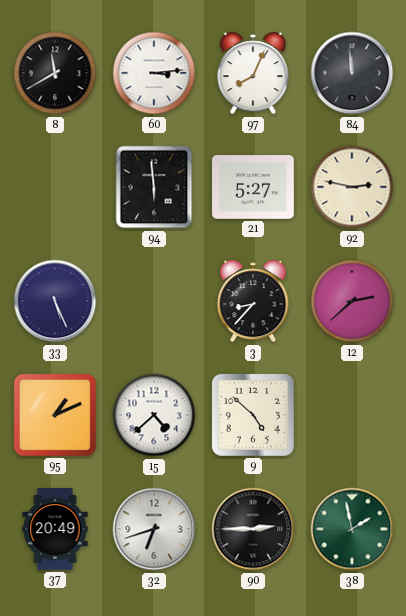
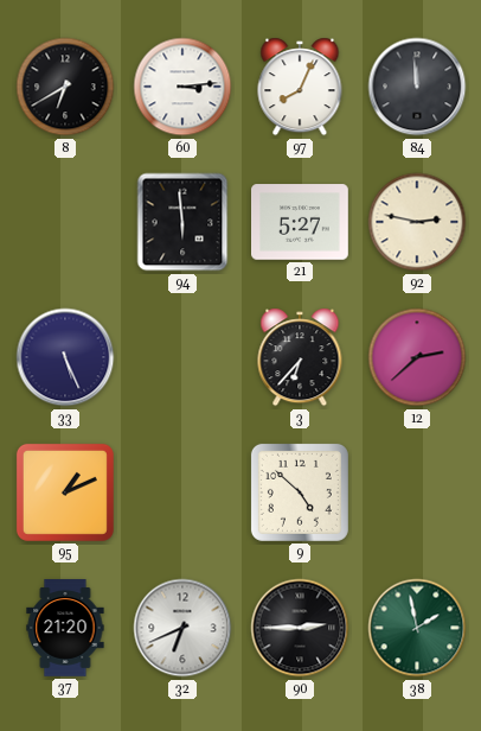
8: 11:40 -> 6:40
3: 8:37 -> 6:37
15: 4:38 -> none
37: 20:49 -> 21:20
32: 6:42 -> 6:41
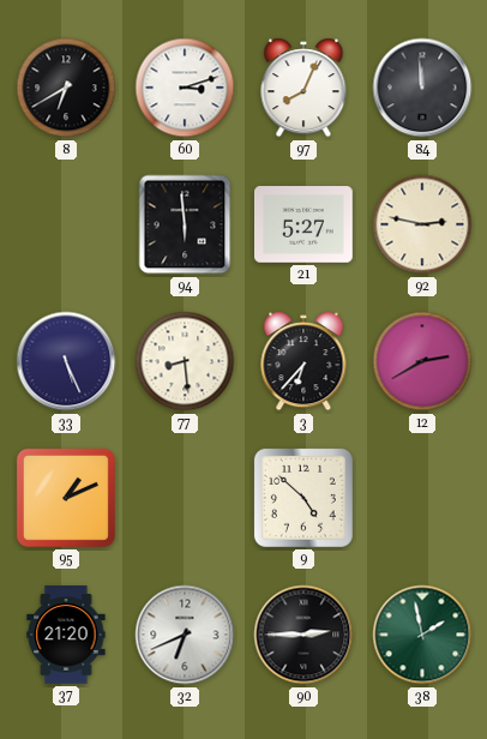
60: 3:14 -> 3:12
77: none -> 8:29
12: 2:38 -> 2:40
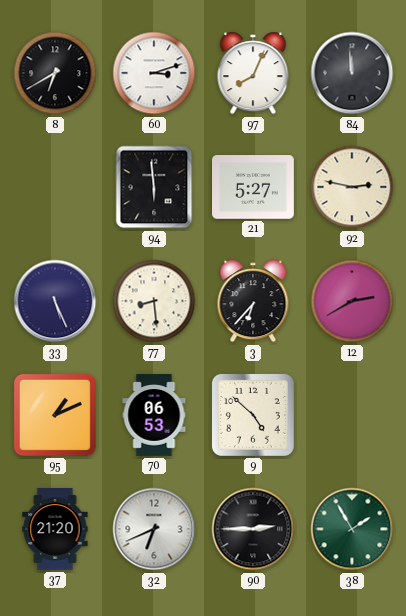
70: none -> 06:53
38: 1:58 -> 1:55
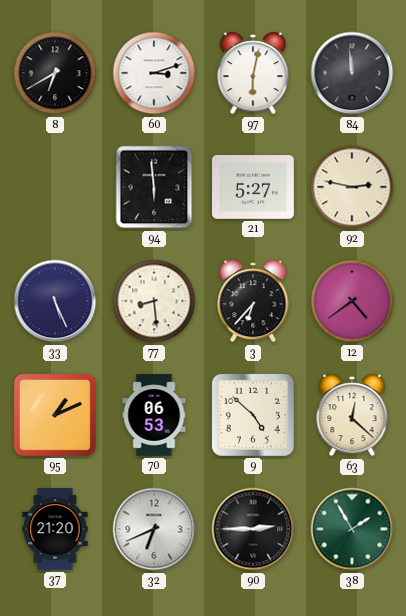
97: 8:04 -> 6:02
12: 2:40 -> 4:39
63: none -> 12:22
